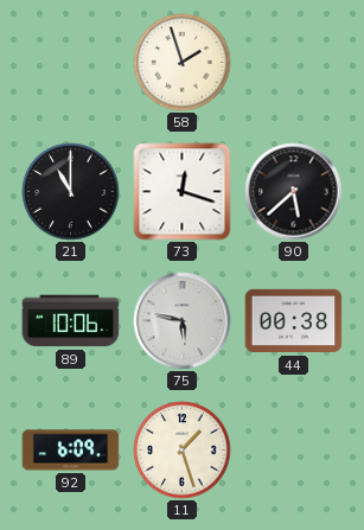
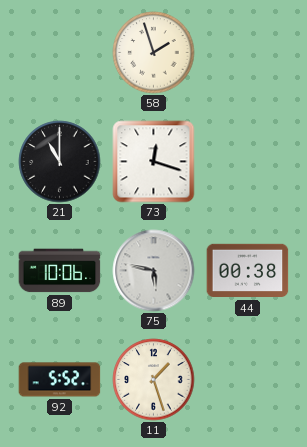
90: 5:38 -> none
92: 6:09 -> 5:52
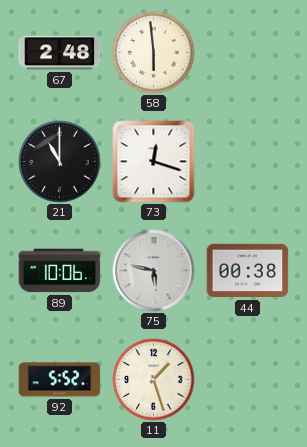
67: none -> 2:48
58: 1:57 -> 5:59
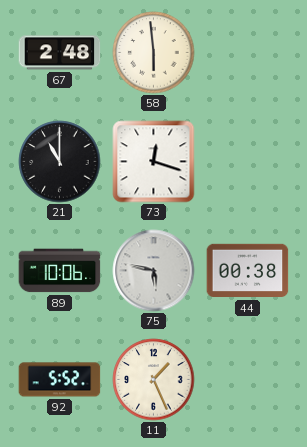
11: 1:27 -> 1:26
